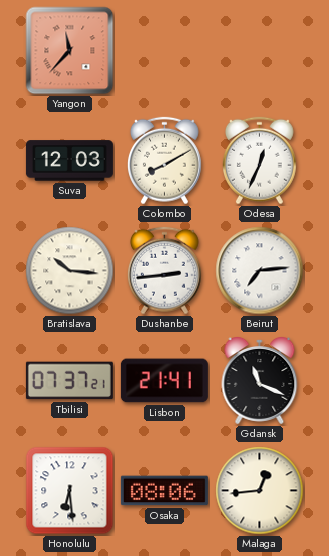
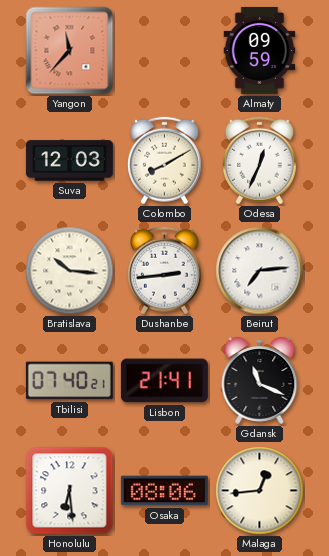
Almaty: none -> 09:59
Tbilisi: 07:37 -> 07:40
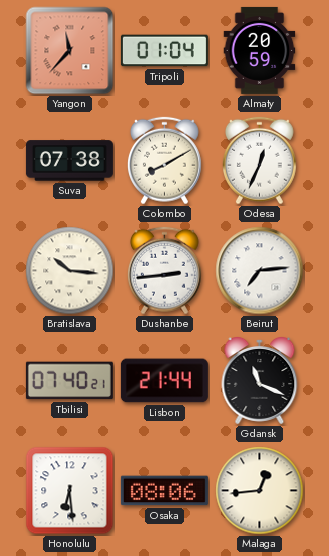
Tripoli: none -> 01:04
Almaty: 09:59 -> 20:59
Suva: 12:03 -> 07:38
Lisbon: 21:41 -> 21:44
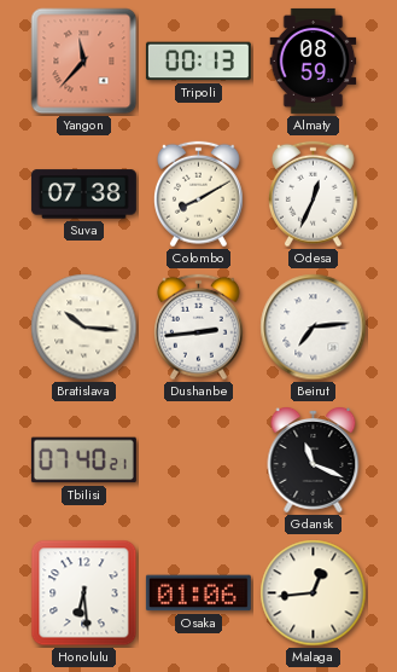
Tripoli: 01:04 -> 00:13
Almaty: 20:59 -> 08:59
Lisbon: 21:44 -> none
Osaka: 08:06 -> 01:06
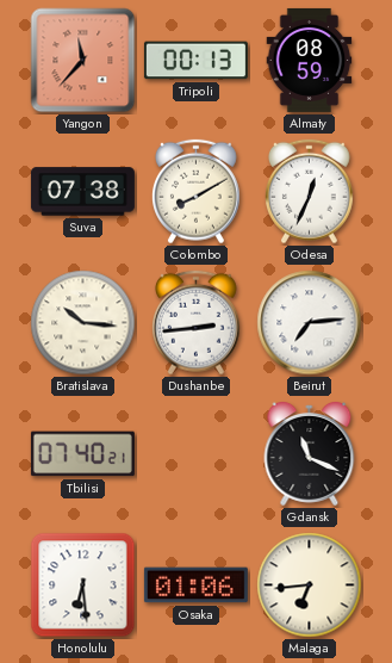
Malaga: 12:44 -> 6:44
